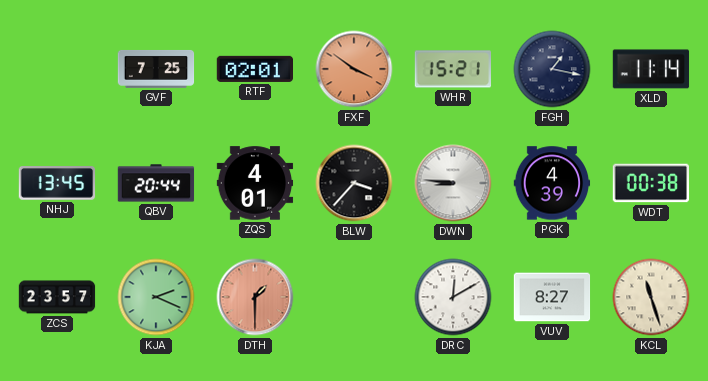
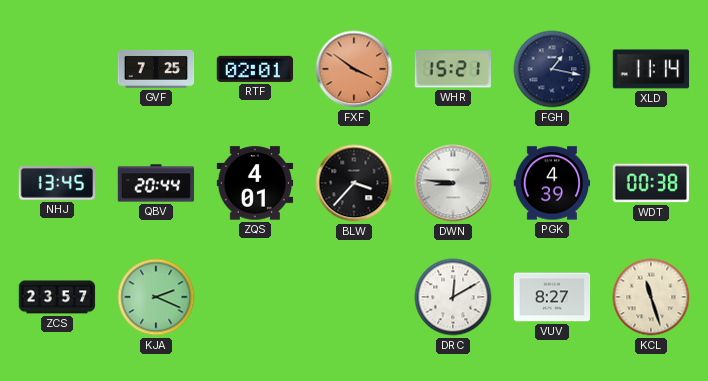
DTH: 1:30 -> none
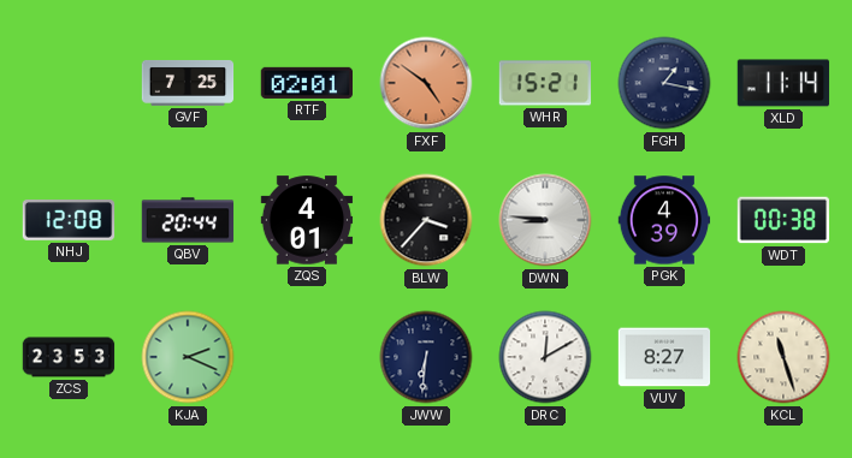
FXF: 3:51 -> 4:51
NHJ: 13:45 -> 12:08
ZCS: 23:57 -> 23:53
JWW: none -> 6:31
